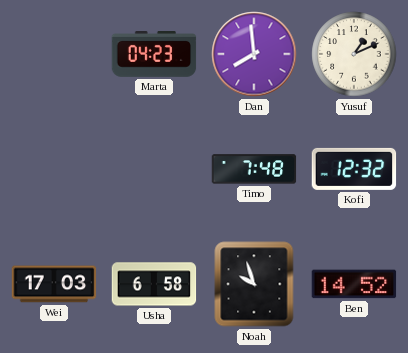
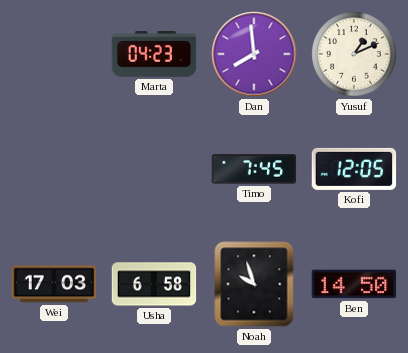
Timo: 7:48 -> 7:45
Kofi: 12:32 -> 12:05
Ben: 14:52 -> 14:50
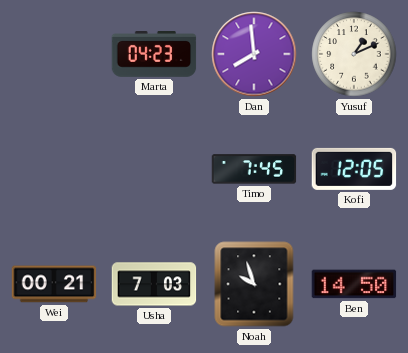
Wei: 17:03 -> 00:21
Usha: 6:58 -> 7:03
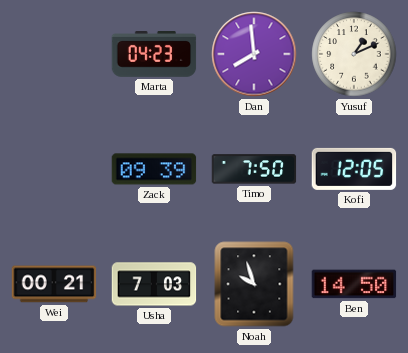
Zack: none -> 09:39
Timo: 7:45 -> 7:50
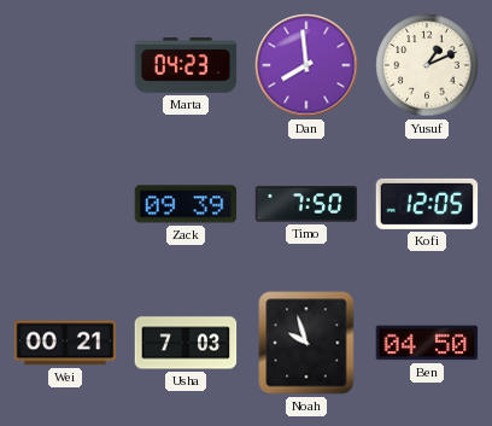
Ben: 14:50 -> 04:50
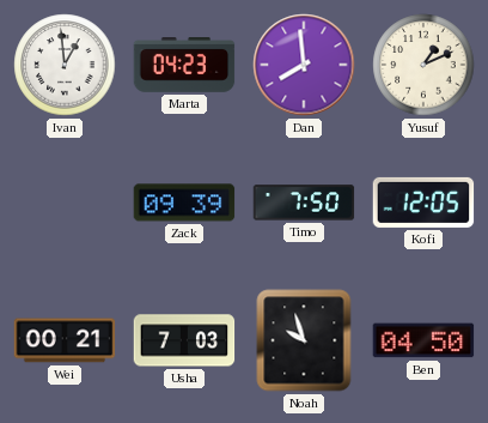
Ivan: none -> 12:59
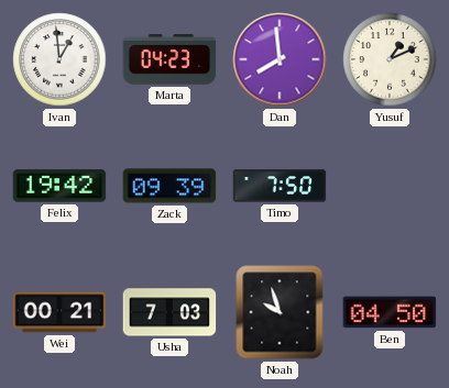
Felix: none -> 19:42
Kofi: 12:05 -> none
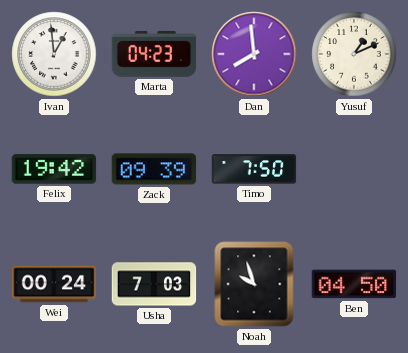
Wei: 00:21 -> 00:24
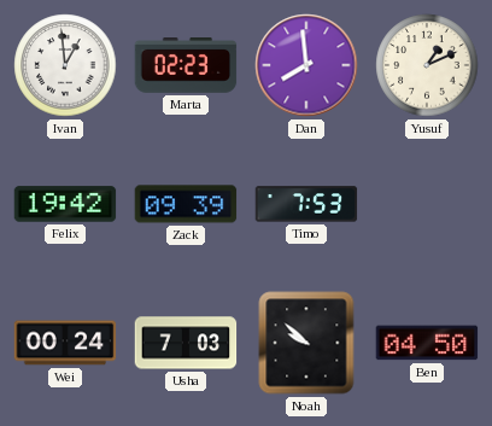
Marta: 04:23 -> 02:23
Timo: 7:50 -> 7:53
Noah: 9:57 -> 9:52
